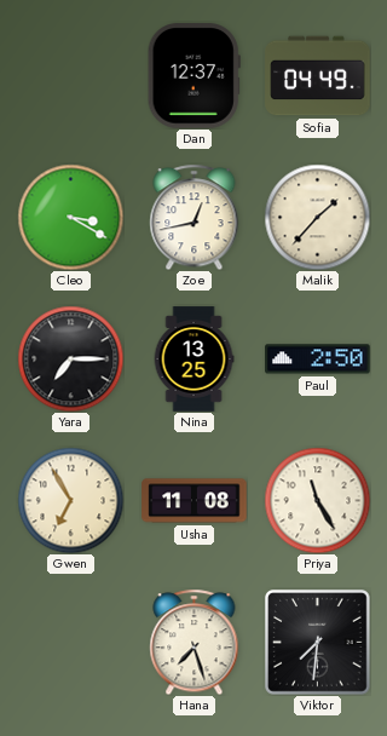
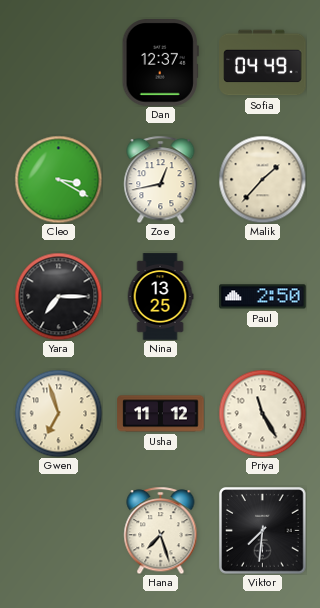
Gwen: 6:55 -> 6:57
Usha: 11:08 -> 11:12
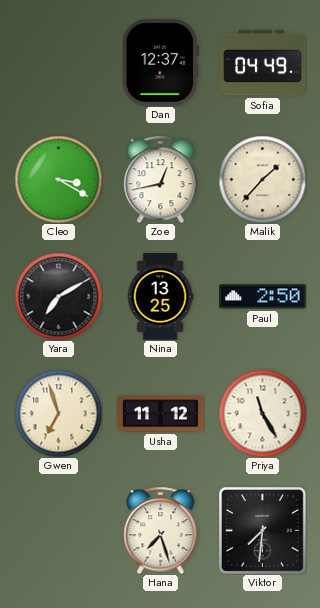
Yara: 7:15 -> 7:10
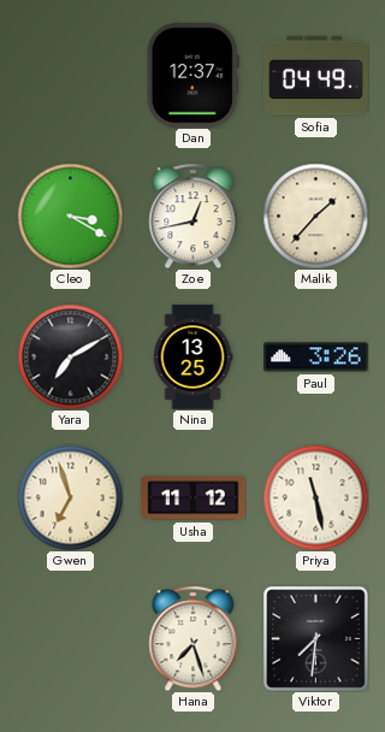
Paul: 2:50 -> 3:26
Priya: 11:25 -> 11:28
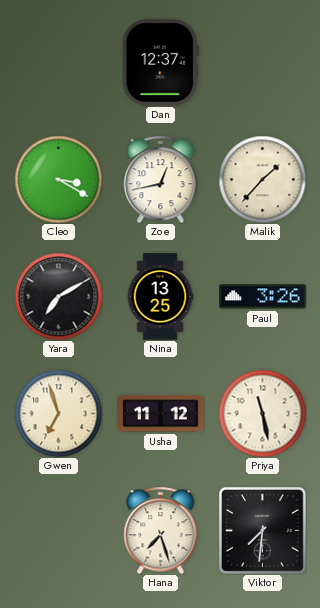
Sofia: 04:49 -> none
